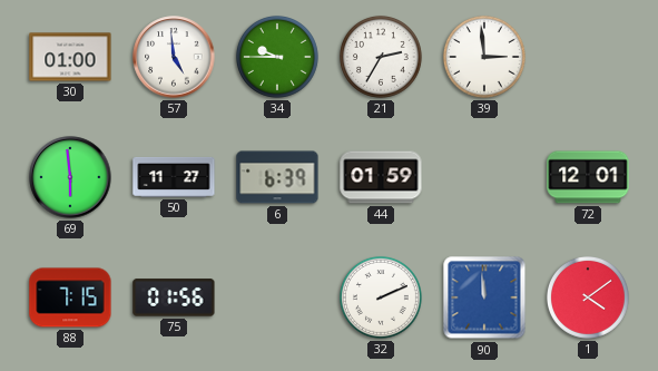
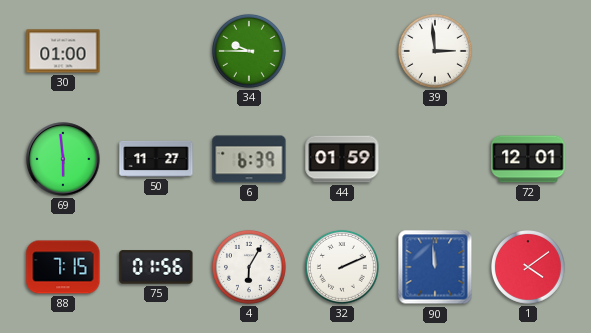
57: 4:59 -> none
21: 2:35 -> none
4: none -> 6:05
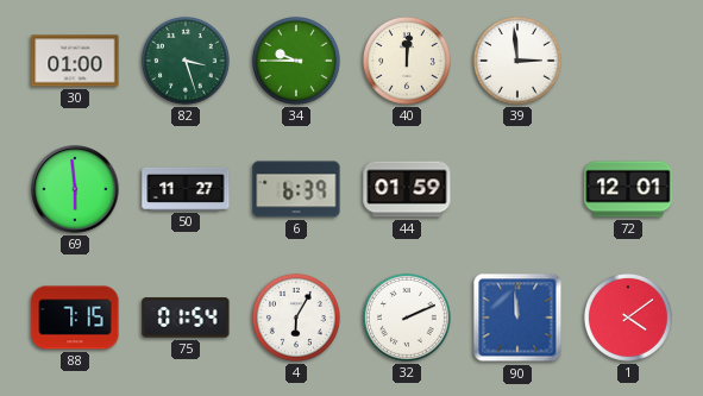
82: none -> 3:27
40: none -> 12:01
75: 01:56 -> 01:54
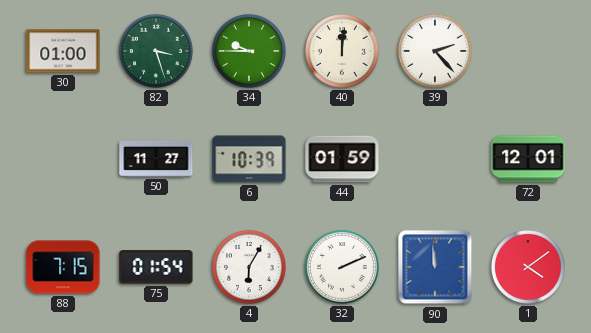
39: 2:59 -> 2:23
69: 5:59 -> none
6: 6:39 -> 10:39
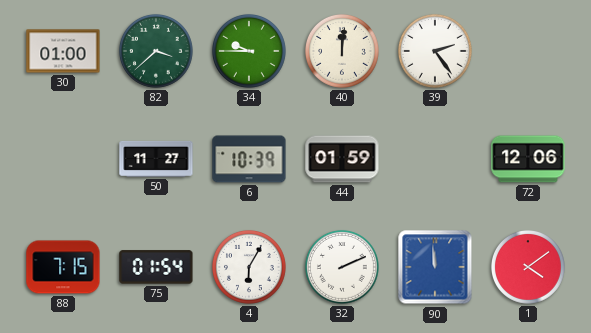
82: 3:27 -> 3:38
39: 2:23 -> 2:24
72: 12:01 -> 12:06
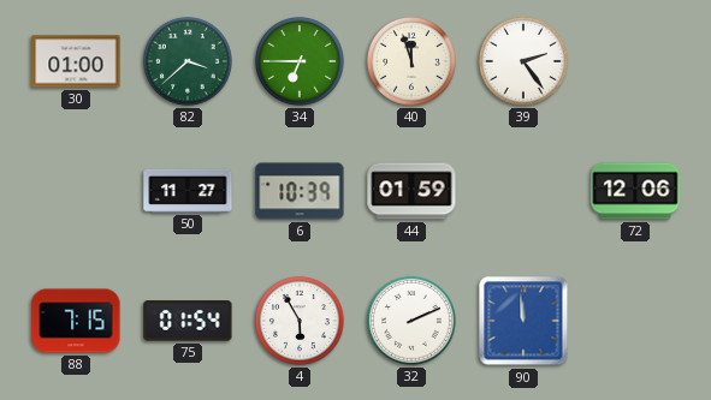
34: 9:45 -> 6:45
40: 12:01 -> 11:57
4: 6:05 -> 5:55
1: 4:09 -> none
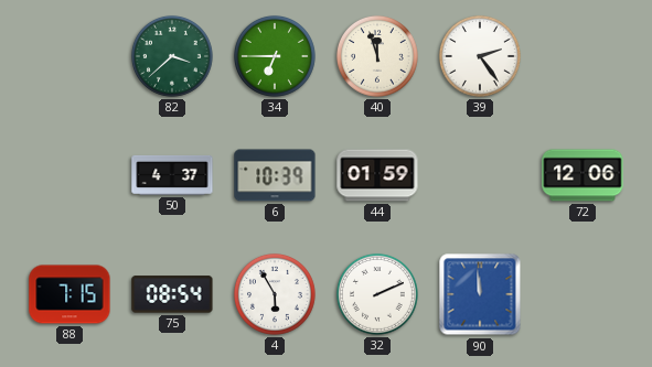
30: 01:00 -> none
50: 11:27 -> 4:37
75: 01:54 -> 08:54
